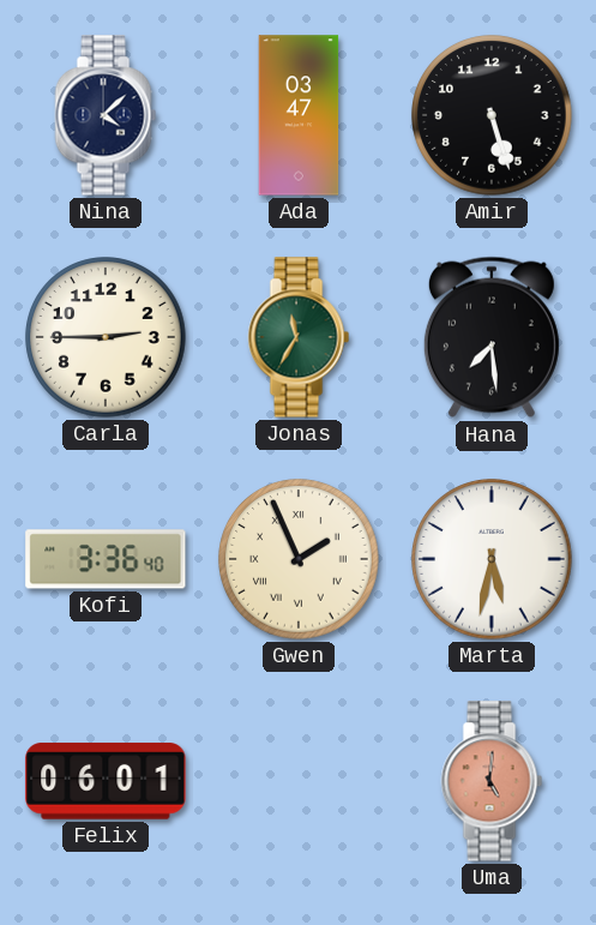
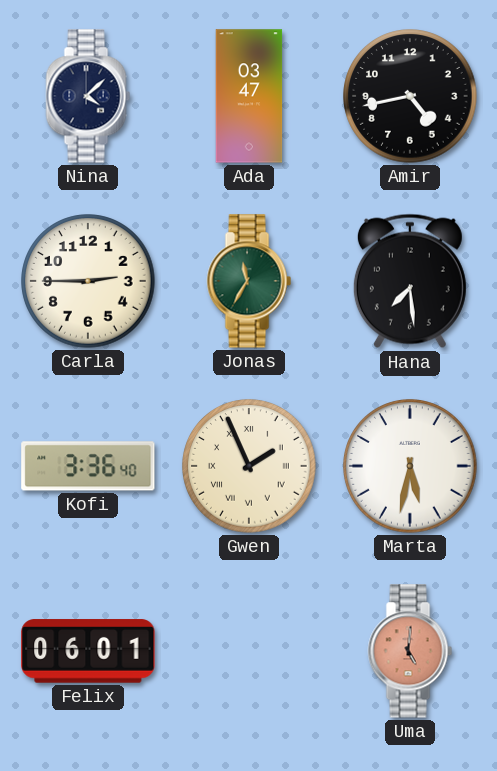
Amir: 5:27 -> 4:43
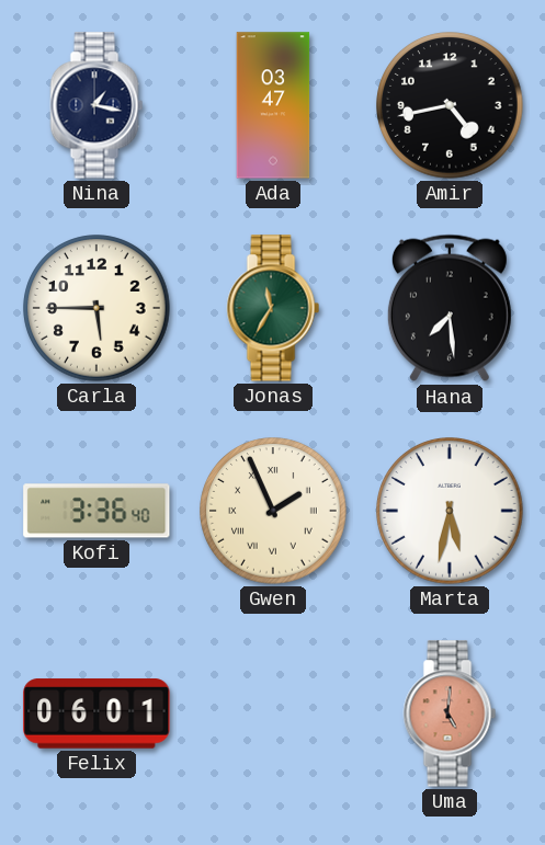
Nina: 4:08 -> 1:17
Carla: 2:45 -> 5:45
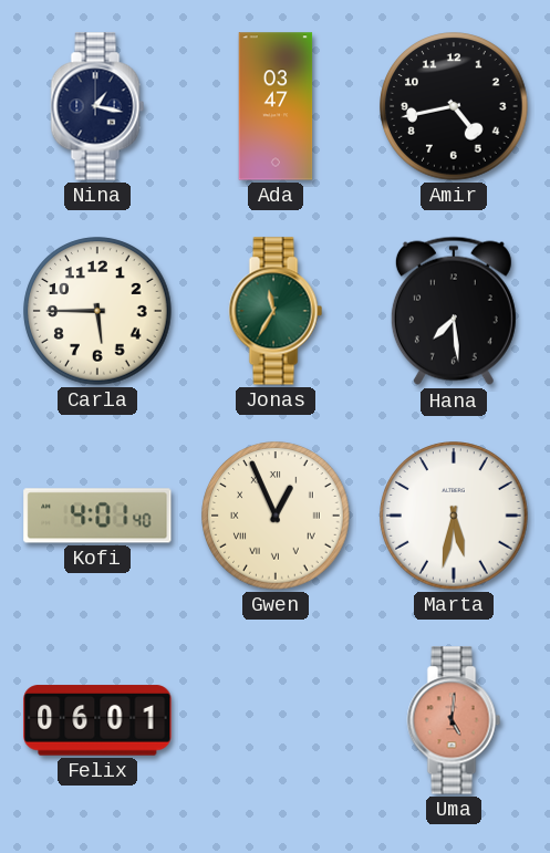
Kofi: 3:36 -> 4:01
Gwen: 1:56 -> 12:56
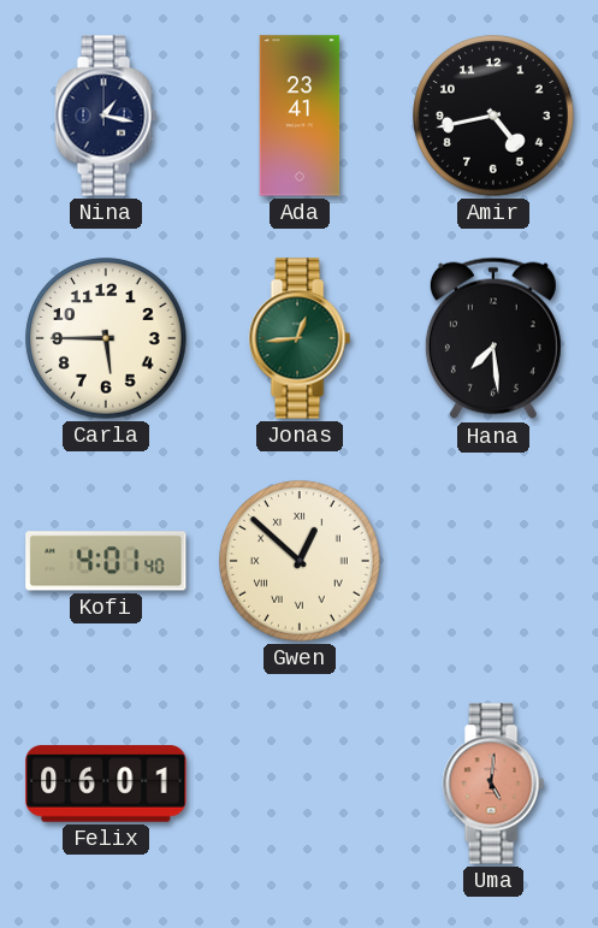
Ada: 03:47 -> 23:41
Jonas: 11:35 -> 12:44
Gwen: 12:56 -> 12:52
Marta: 5:32 -> none
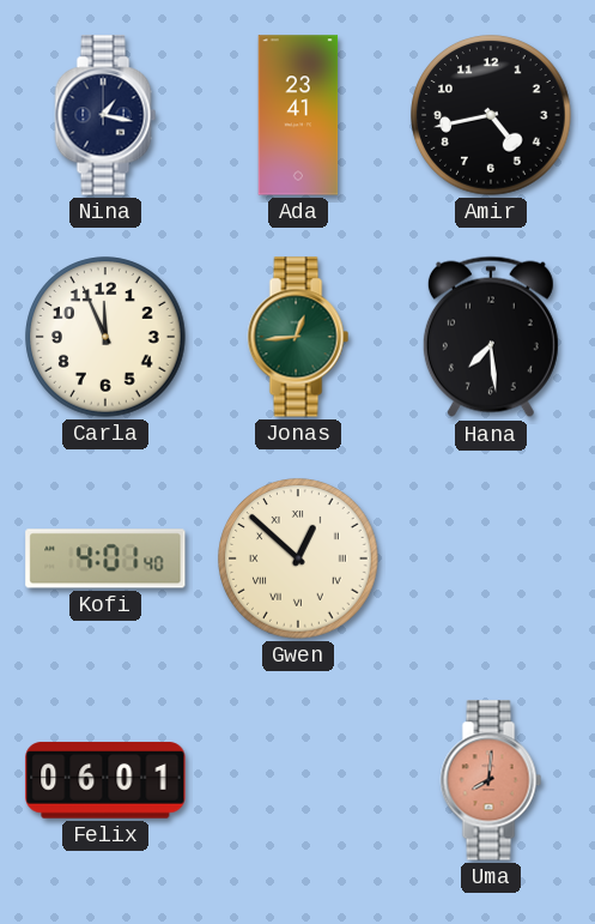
Carla: 5:45 -> 11:56
Uma: 5:01 -> 8:01
